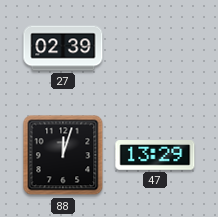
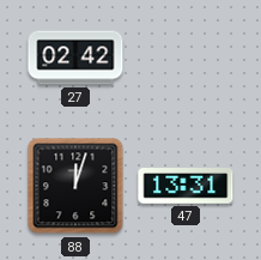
27: 02:39 -> 02:42
47: 13:29 -> 13:31
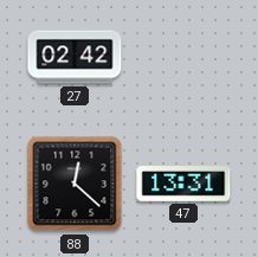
88: 12:03 -> 12:22
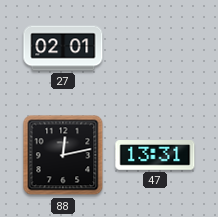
27: 02:42 -> 02:01
88: 12:22 -> 12:13
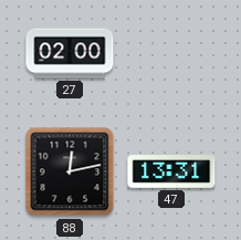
27: 02:01 -> 02:00
